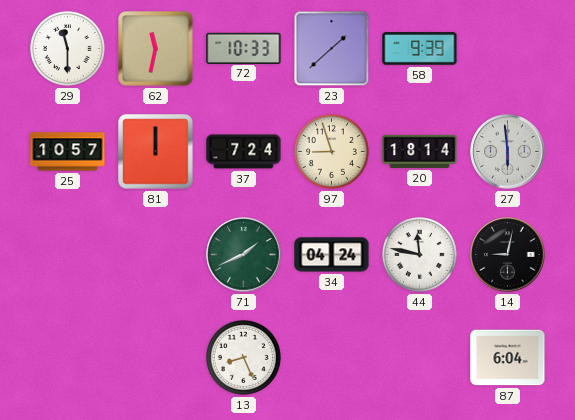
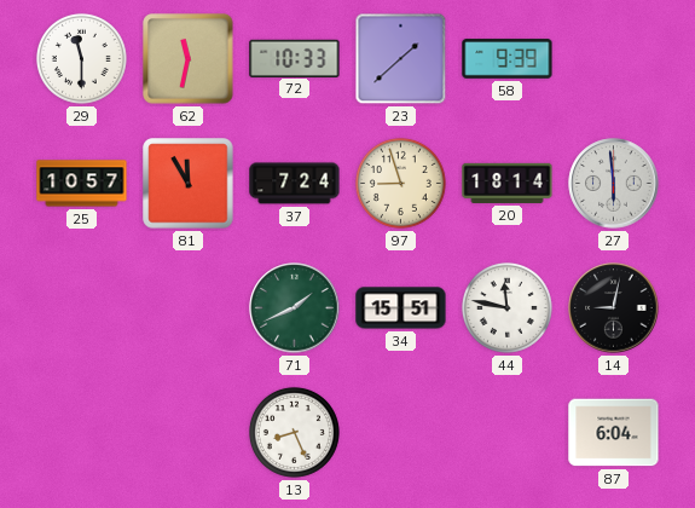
81: 12:00 -> 11:55
34: 04:24 -> 15:51
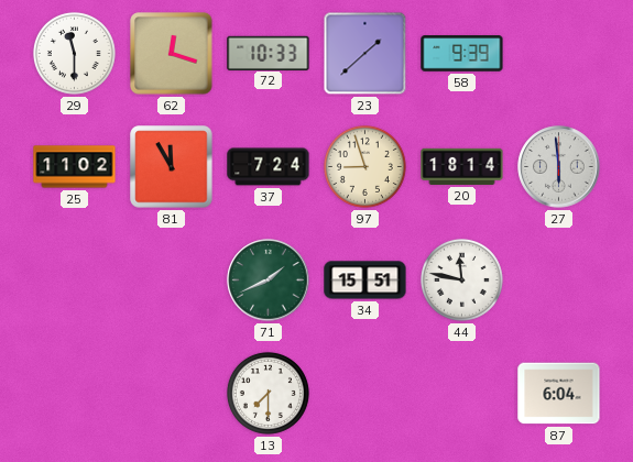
62: 11:32 -> 12:18
25: 10:57 -> 11:02
14: 9:02 -> none
13: 8:26 -> 7:30
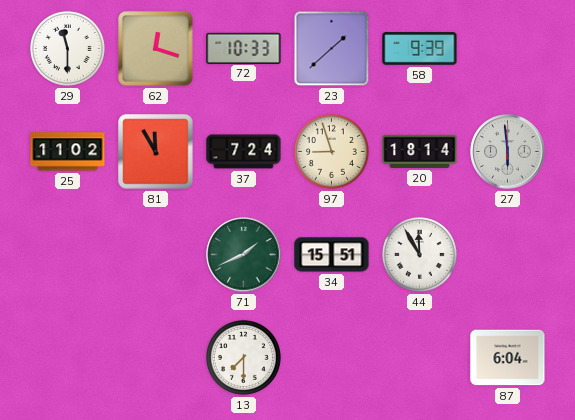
44: 11:47 -> 11:55
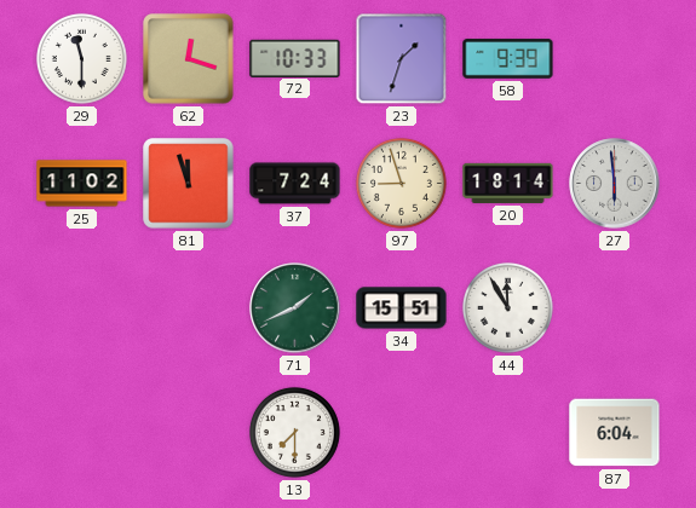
23: 1:38 -> 1:33
81: 11:55 -> 11:57
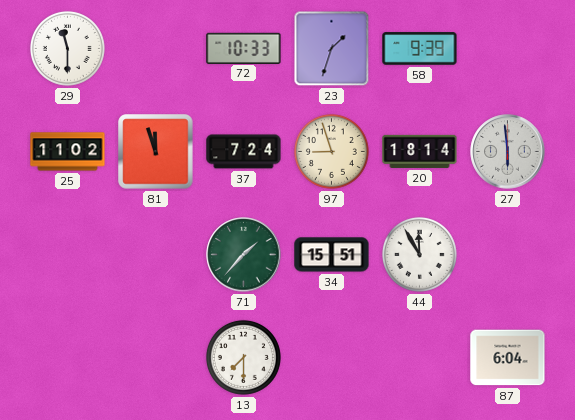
62: 12:18 -> none
71: 1:41 -> 1:37
